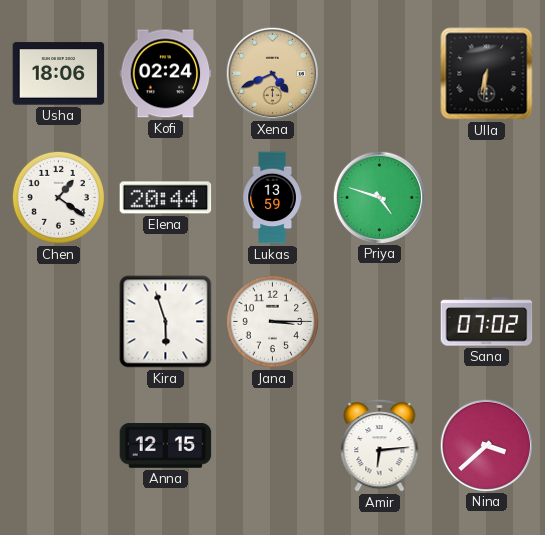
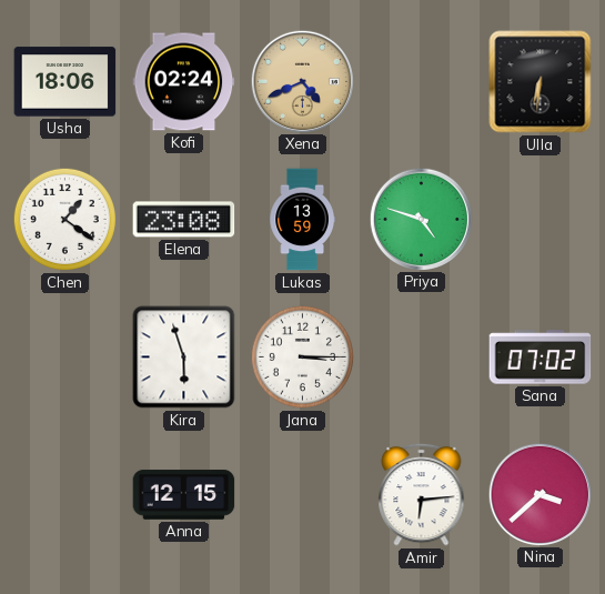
Elena: 20:44 -> 23:08
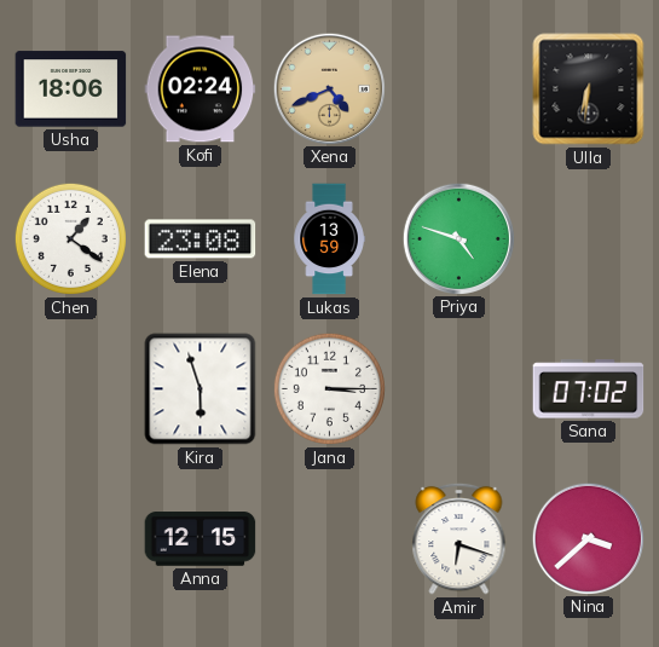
Amir: 6:14 -> 6:18
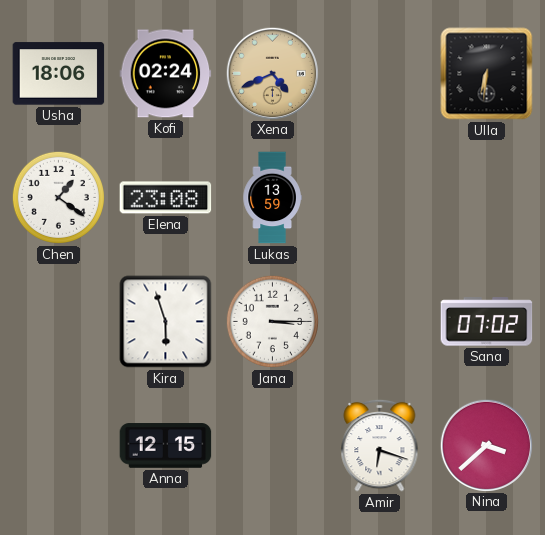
Priya: 4:48 -> none
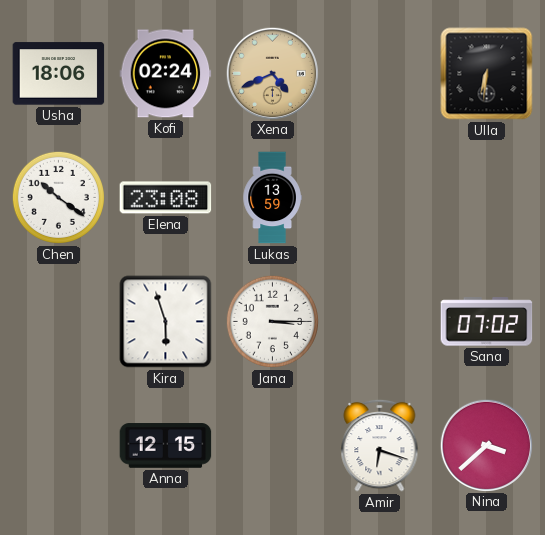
Chen: 1:21 -> 10:21
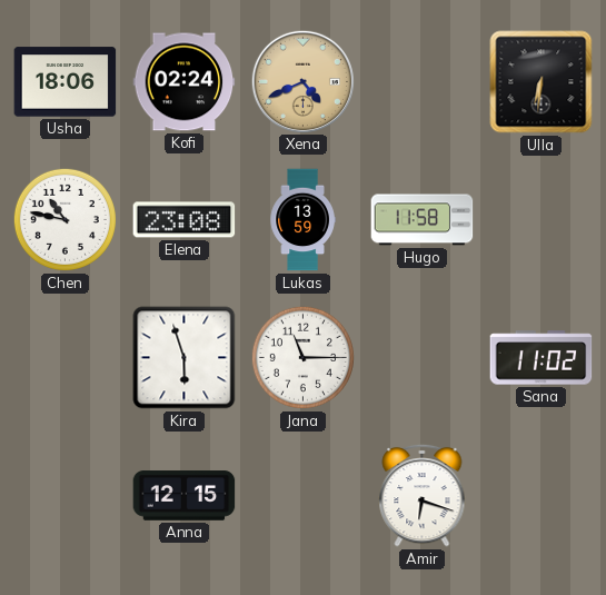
Chen: 10:21 -> 10:47
Hugo: none -> 11:58
Jana: 3:15 -> 11:15
Sana: 07:02 -> 11:02
Nina: 3:38 -> none
